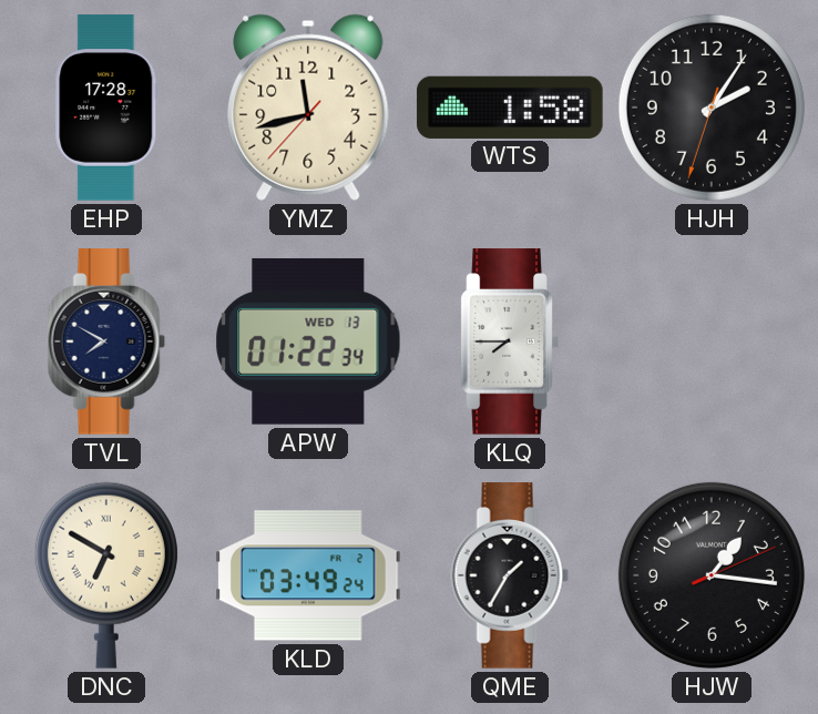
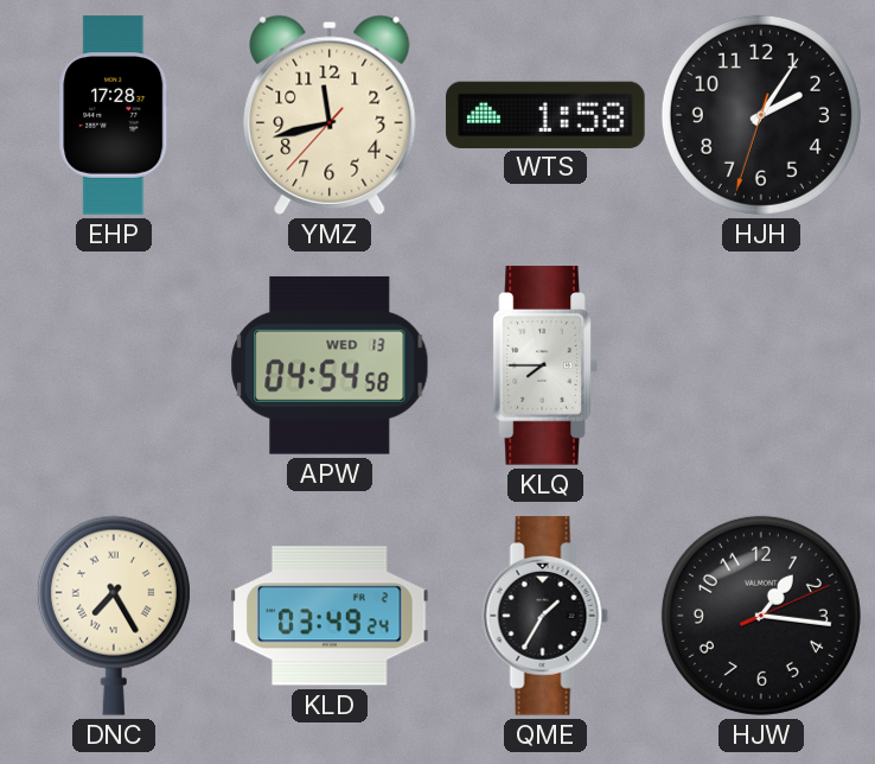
TVL: 7:50 -> none
APW: 01:22 -> 04:54
DNC: 6:50 -> 7:25
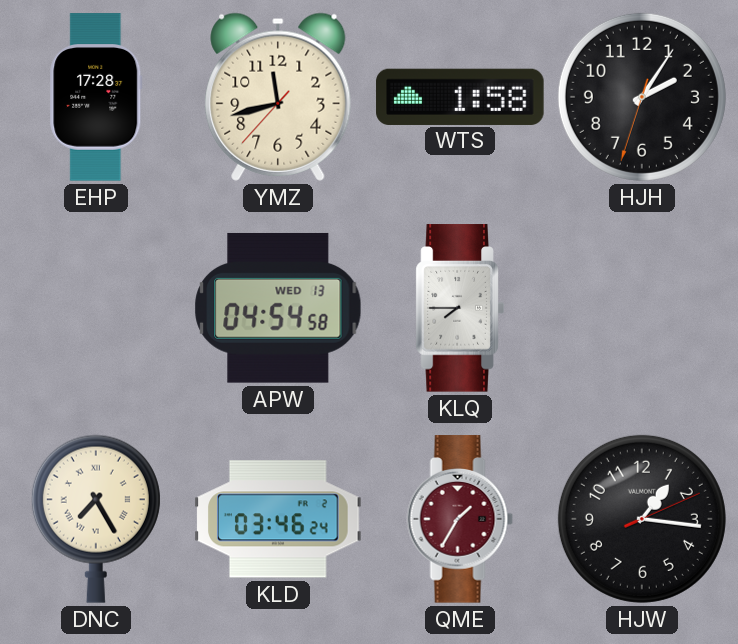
KLD: 03:49 -> 03:46
QME dial: black -> burgundy
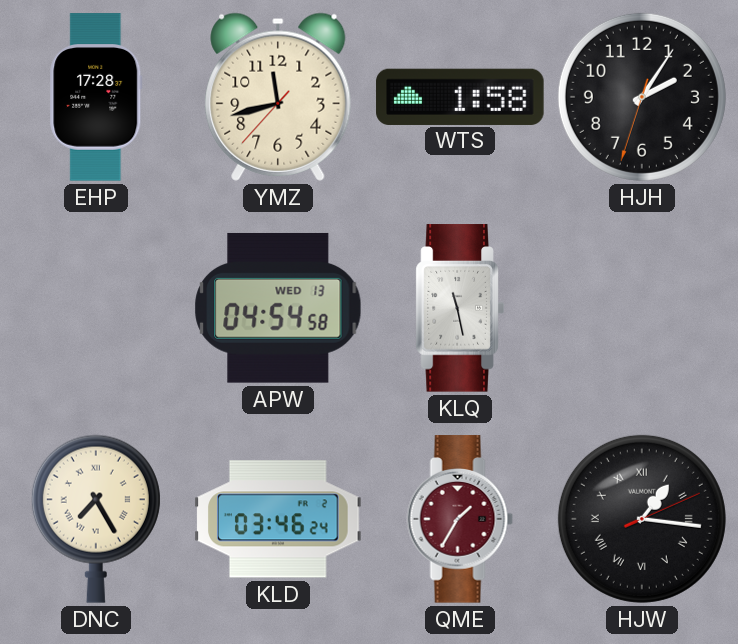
KLQ: 7:45 -> 11:28
HJW numerals: Arabic -> Roman
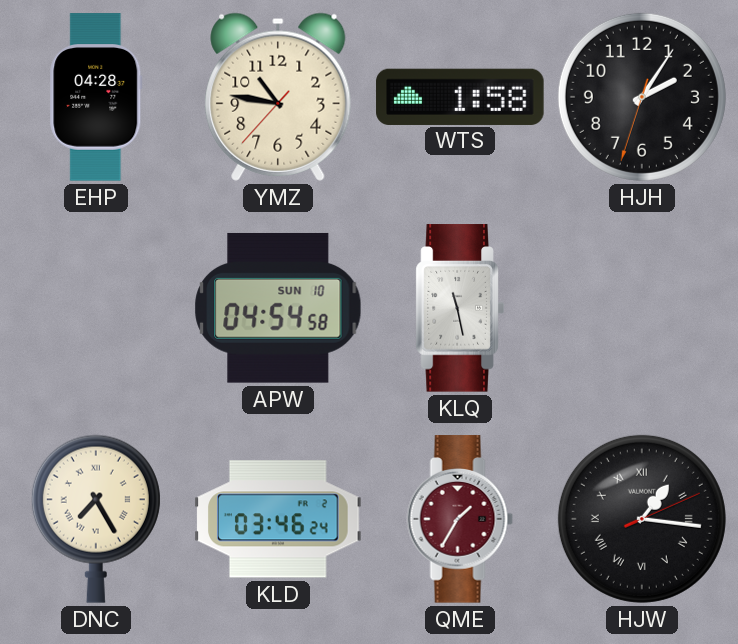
EHP: 17:28 -> 04:28
YMZ: 11:42 -> 10:46
APW date: WED 13 -> SUN 10
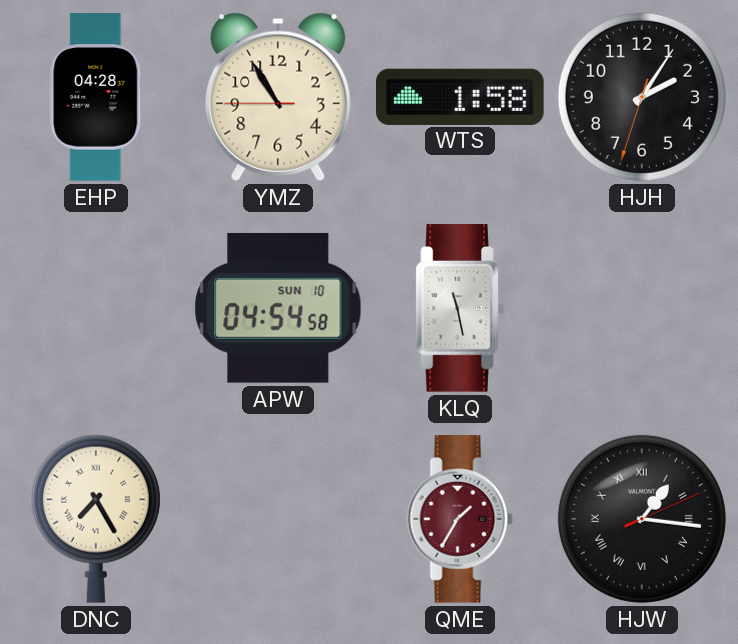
YMZ: 10:46 -> 10:54
KLD: 03:46 -> none
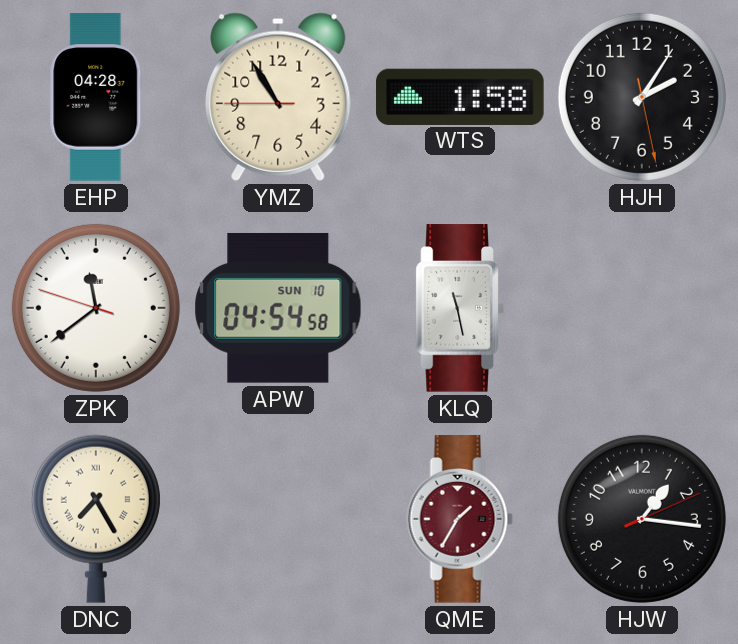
HJH: 2:05:33 -> 2:05:28
ZPK: none -> 11:38
HJW numerals: Roman -> Arabic
